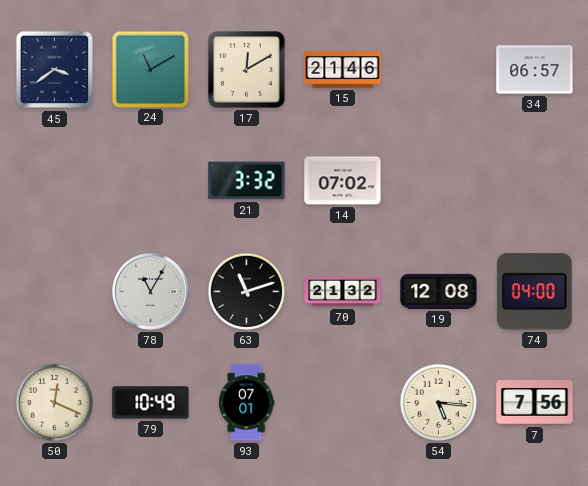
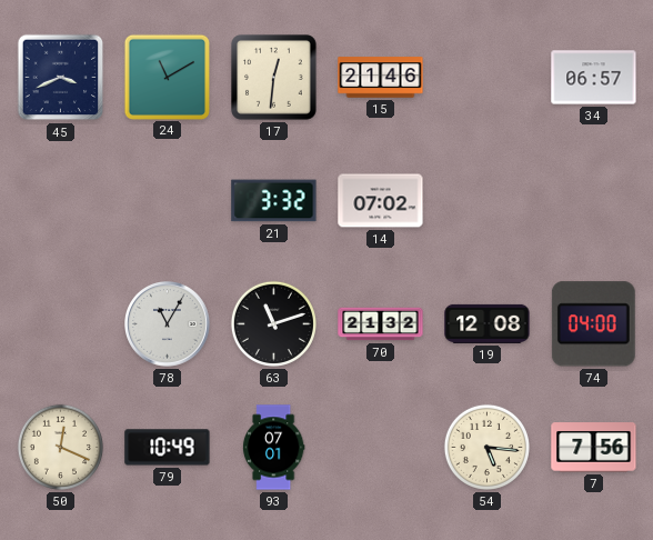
45: 3:39 -> 3:41
17: 12:10 -> 12:31
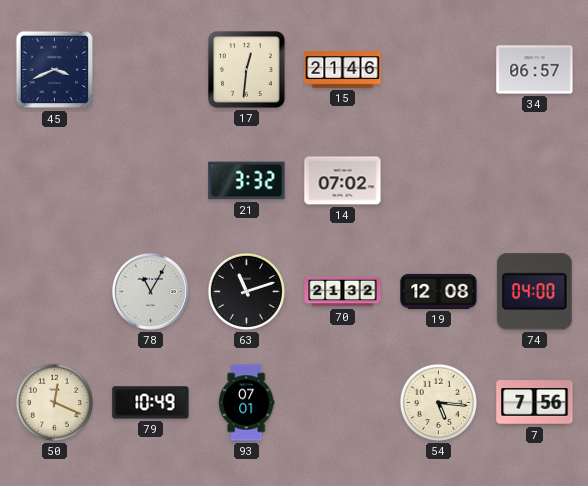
24: 11:10 -> none
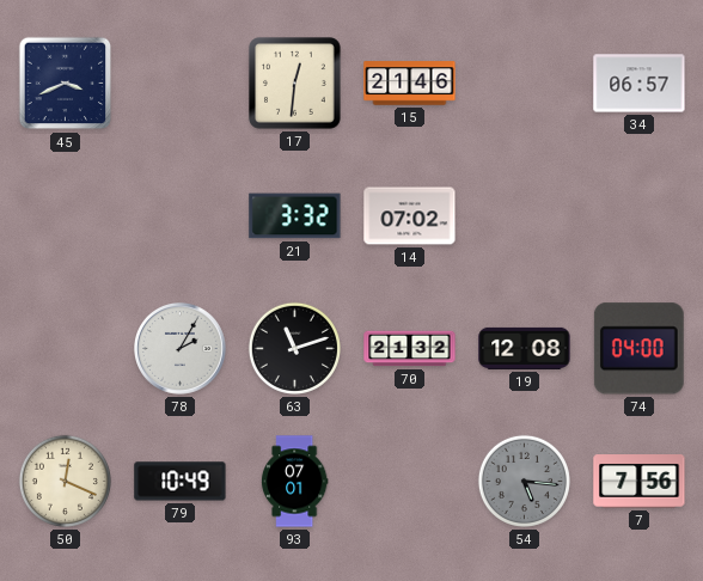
78: 11:05 -> 2:05
54 dial: cream -> grey
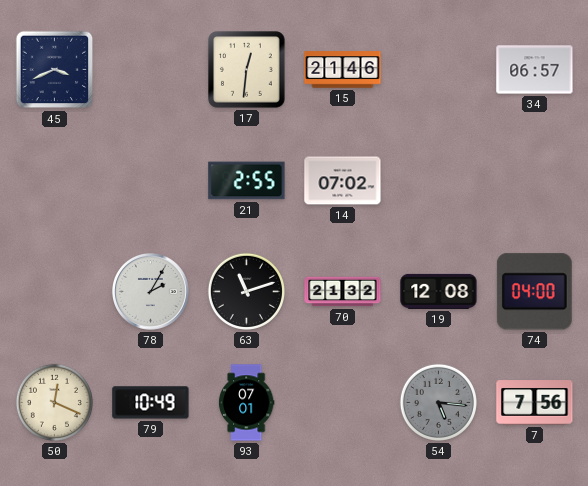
21: 3:32 -> 2:55
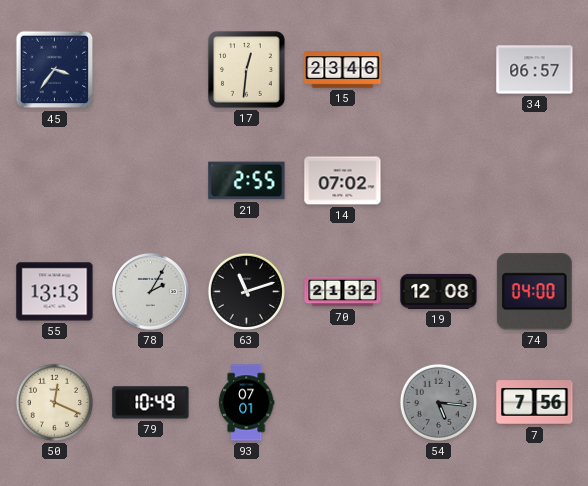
45: 3:41 -> 3:36
15: 21:46 -> 23:46
55: none -> 13:13
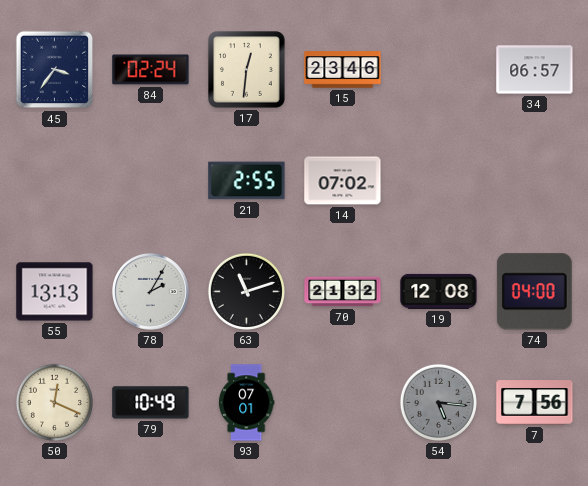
84: none -> 02:24
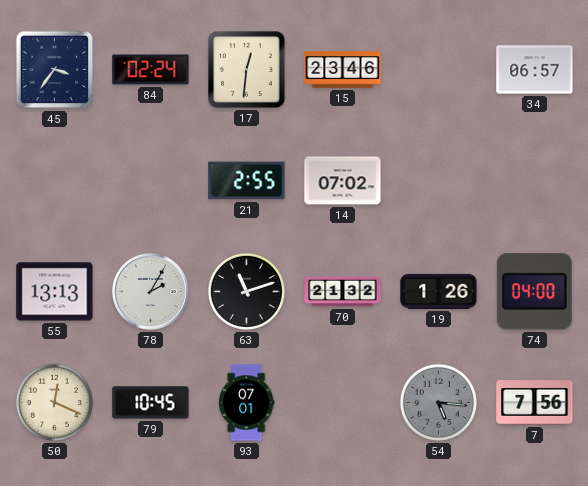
19: 12:08 -> 1:26
79: 10:49 -> 10:45
